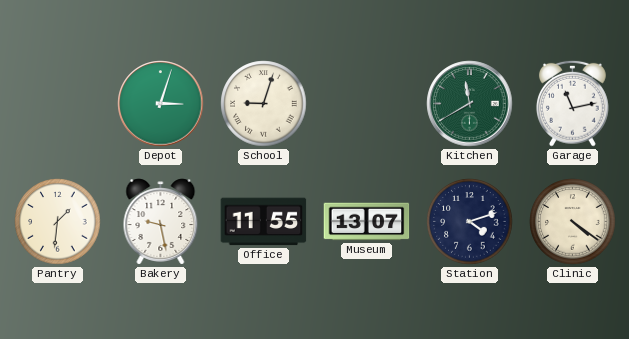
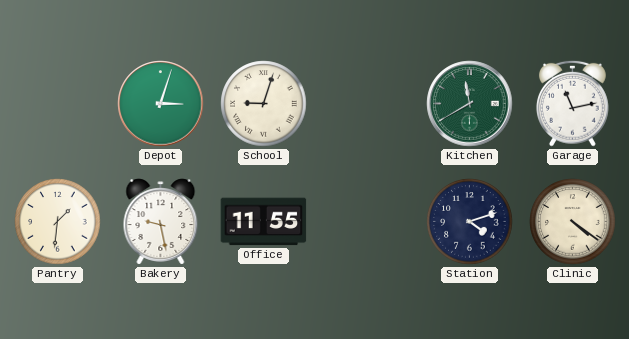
Museum: 13:07 -> none
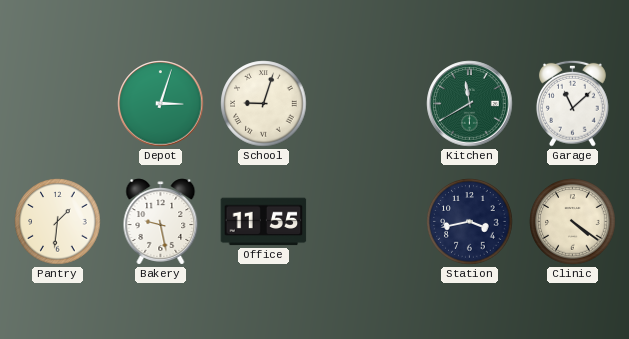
Garage: 11:13 -> 11:08
Station: 4:12 -> 3:43
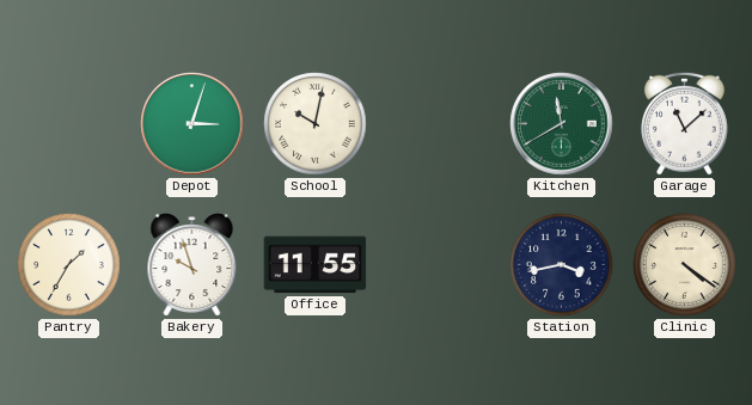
School: 9:03 -> 10:02
Pantry: 1:31 -> 1:35
Bakery: 9:28 -> 9:57
